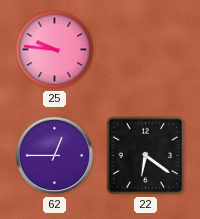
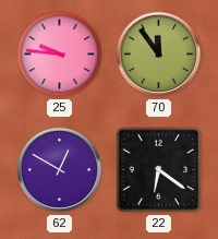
70: none -> 11:54
62: 12:45 -> 12:50
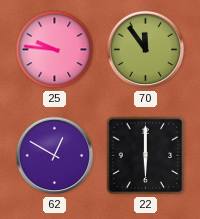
22: 6:21 -> 6:00
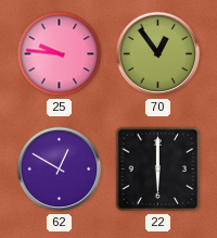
70: 11:54 -> 12:54
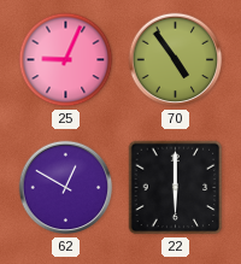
25: 9:46 -> 9:04
70: 12:54 -> 4:54
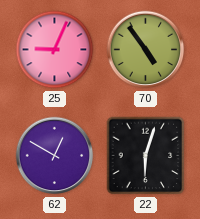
22: 6:00 -> 6:03
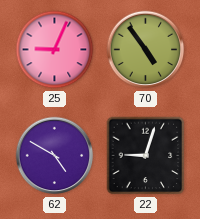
62: 12:50 -> 4:50
22: 6:03 -> 9:03
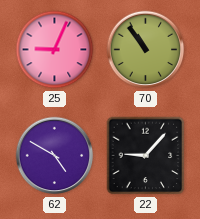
70: 4:54 -> 10:54
22: 9:03 -> 9:07
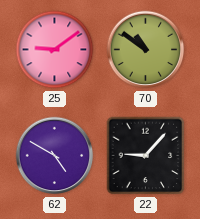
25: 9:04 -> 9:09
70: 10:54 -> 10:51
